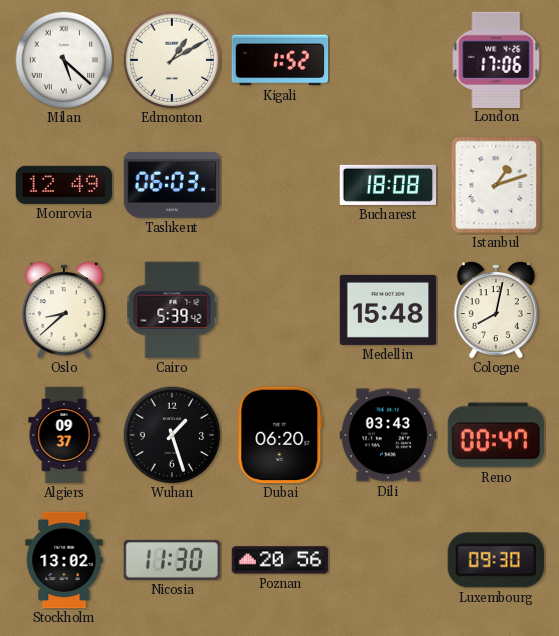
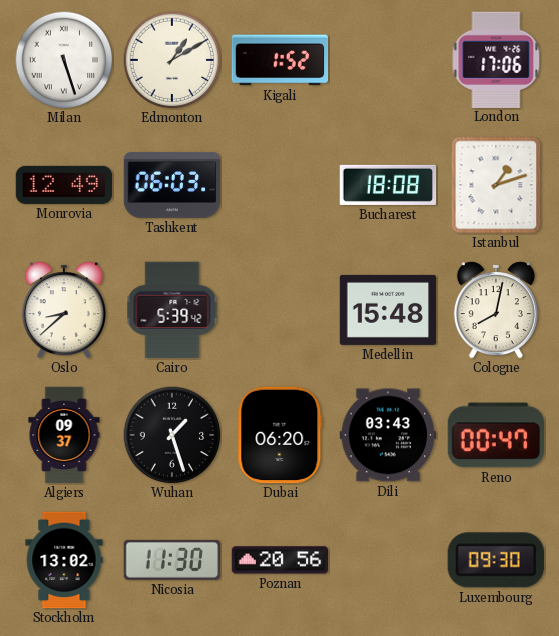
Milan: 5:22 -> 5:27
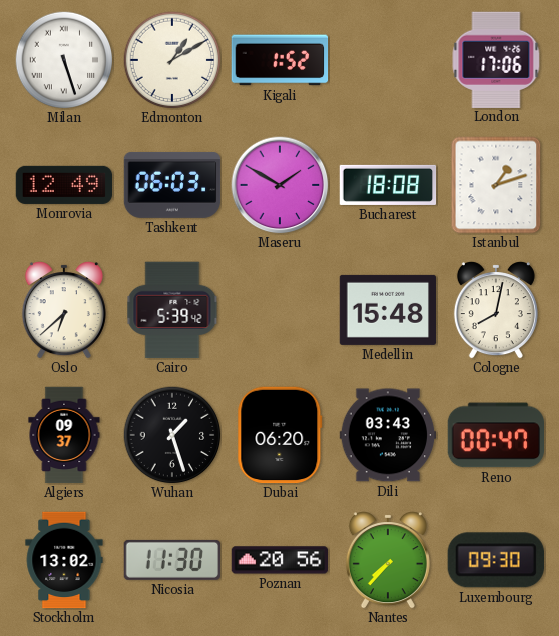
Maseru: none -> 1:50
Oslo: 8:38 -> 6:38
Nantes: none -> 7:37
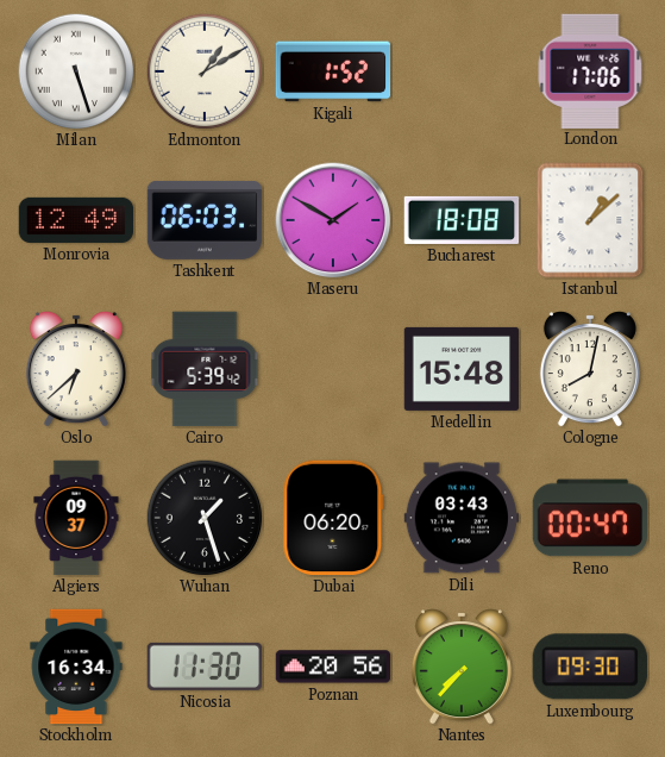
Istanbul: 1:12 -> 1:08
Stockholm: 13:02 -> 16:34
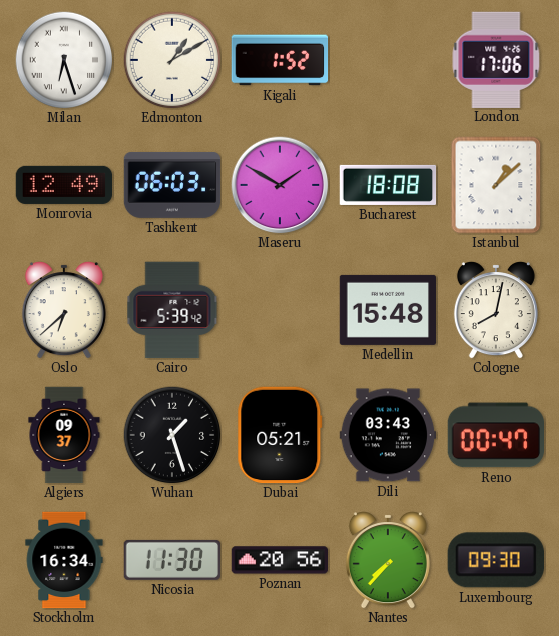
Milan: 5:27 -> 6:27
Dubai: 06:20 -> 05:21
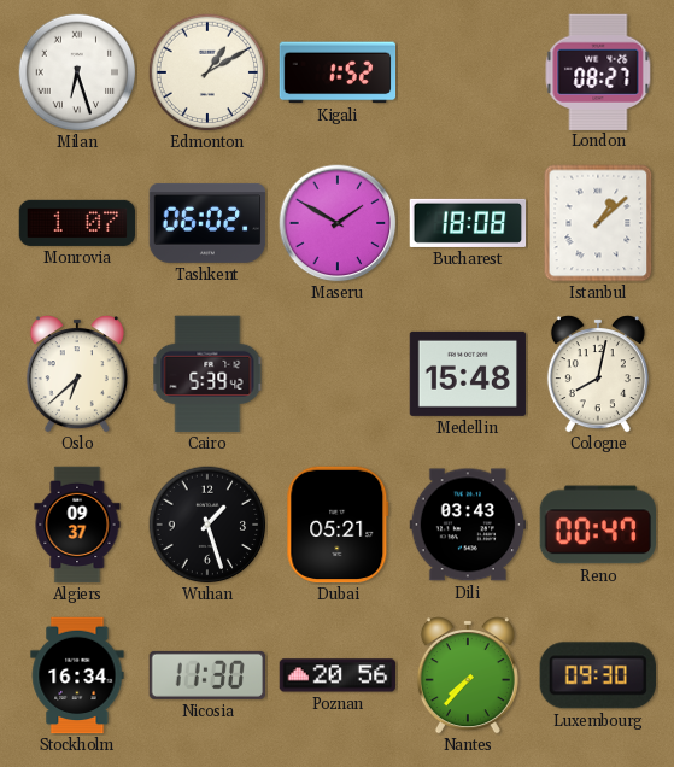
London: 17:06 -> 08:27
Monrovia: 12:49 -> 1:07
Tashkent: 06:03 -> 06:02
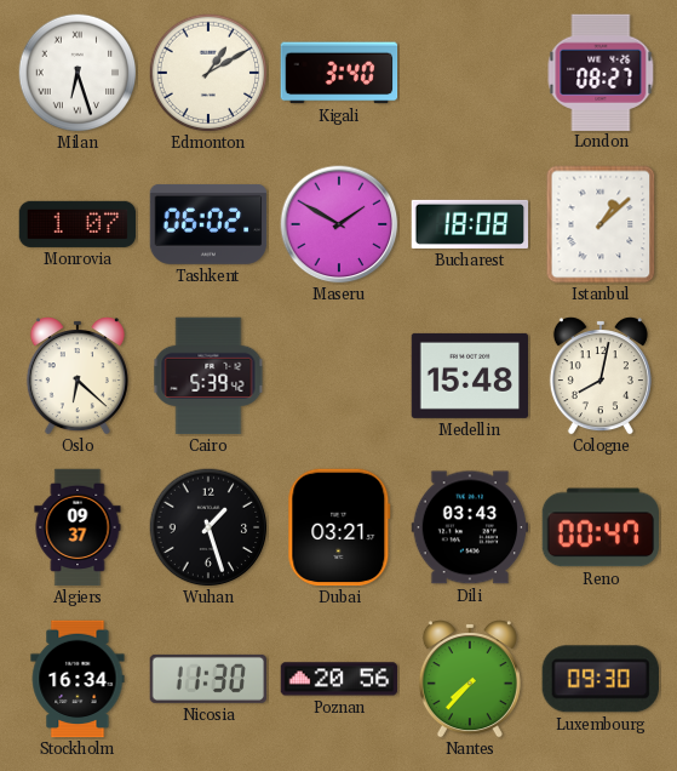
Kigali: 1:52 -> 3:40
Oslo: 6:38 -> 6:22
Dubai: 05:21 -> 03:21
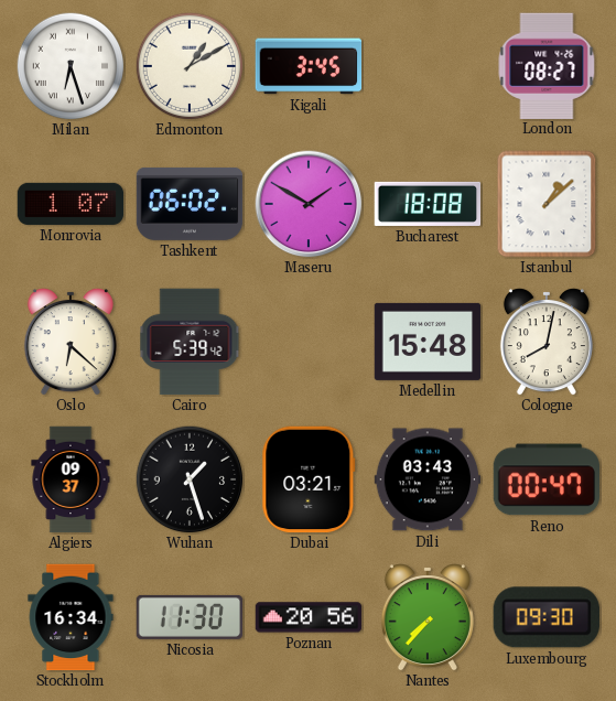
Kigali: 3:40 -> 3:45
